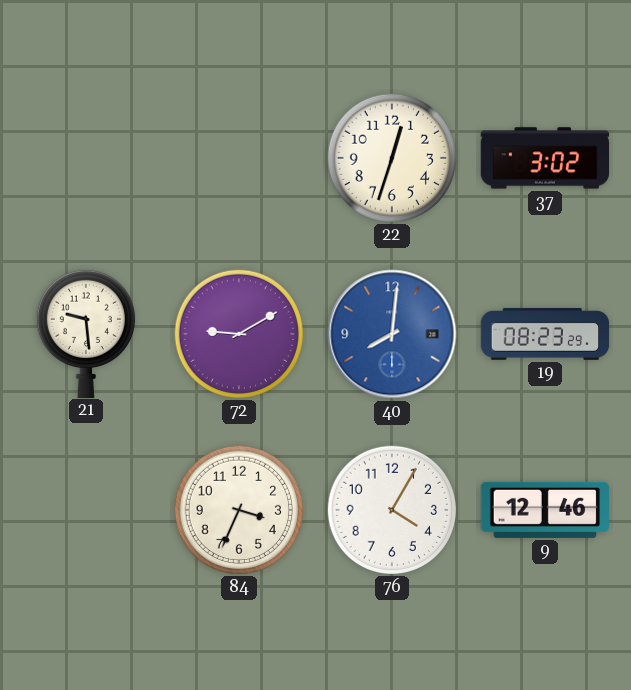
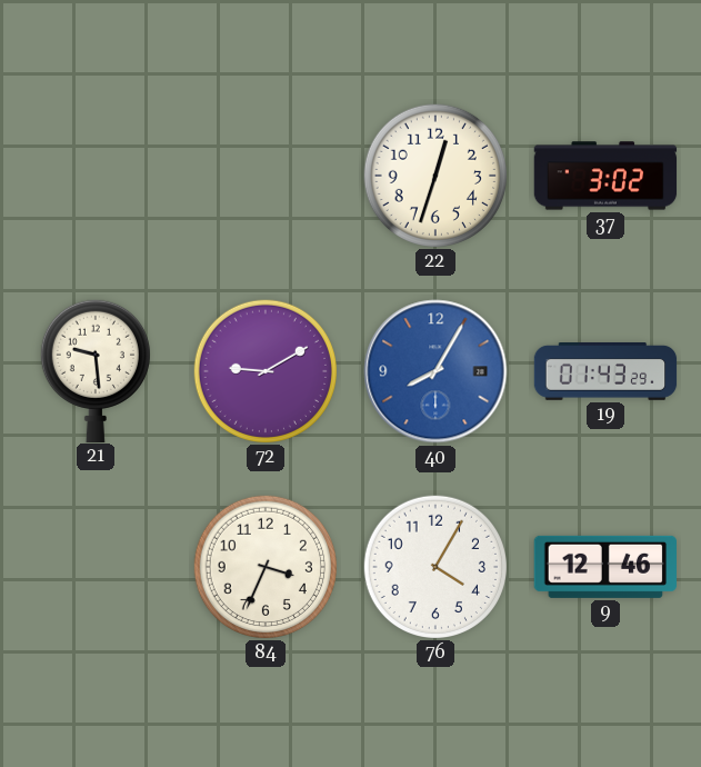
40: 8:01 -> 8:05
19: 08:23 -> 01:43
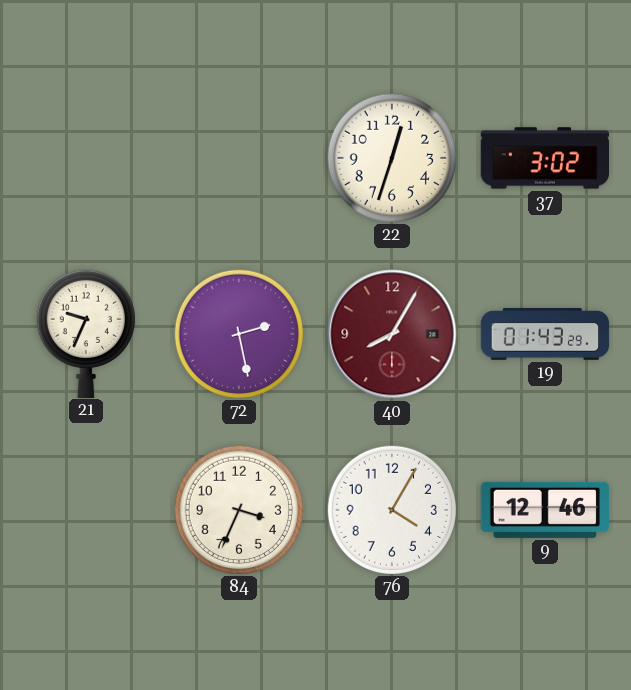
21: 9:29 -> 9:34
72: 9:10 -> 2:28
40 dial: blue -> burgundy
